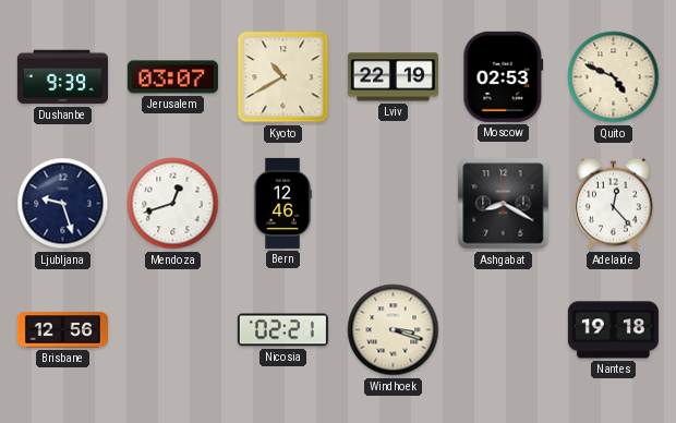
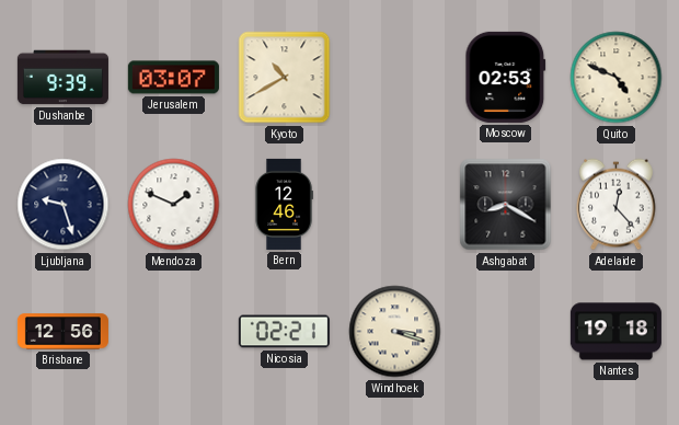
Lviv: 22:19 -> none
Mendoza: 12:42 -> 1:49
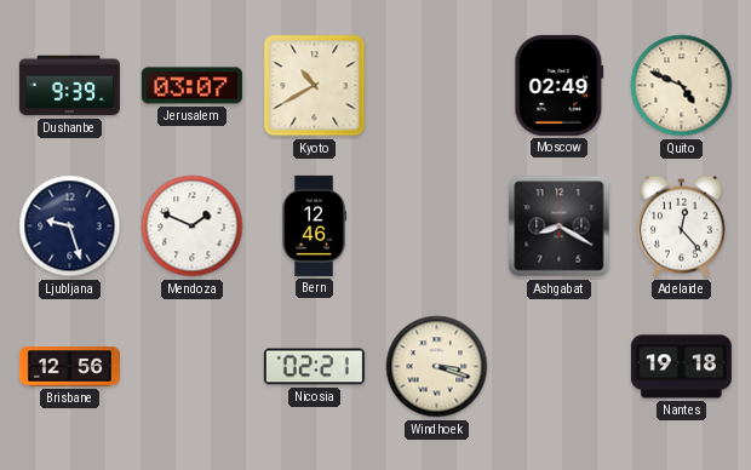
Moscow: 02:53 -> 02:49
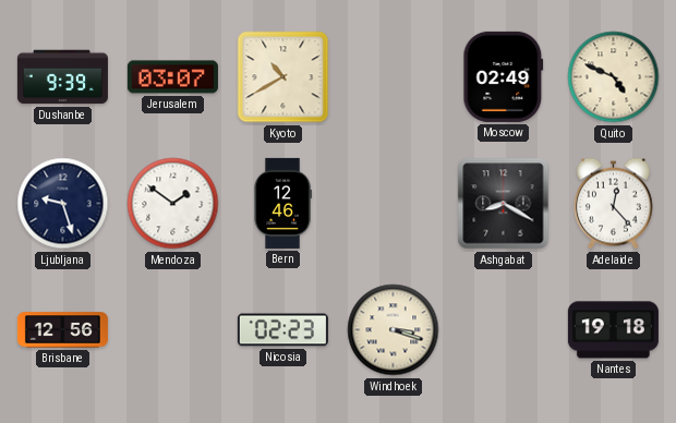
Mendoza: 1:49 -> 1:51
Nicosia: 02:21 -> 02:23
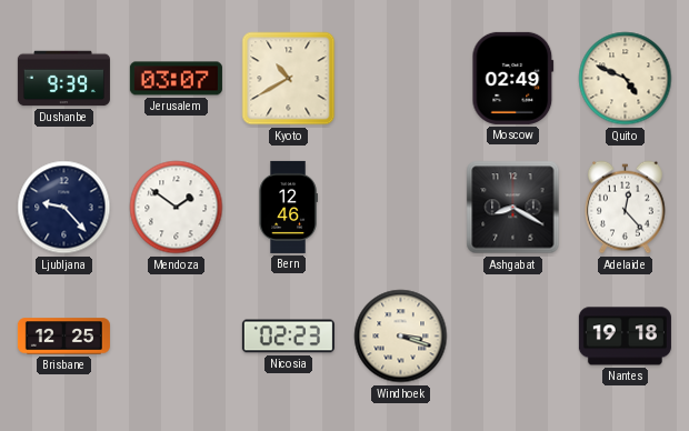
Ljubljana: 9:27 -> 9:23
Brisbane: 12:56 -> 12:25
